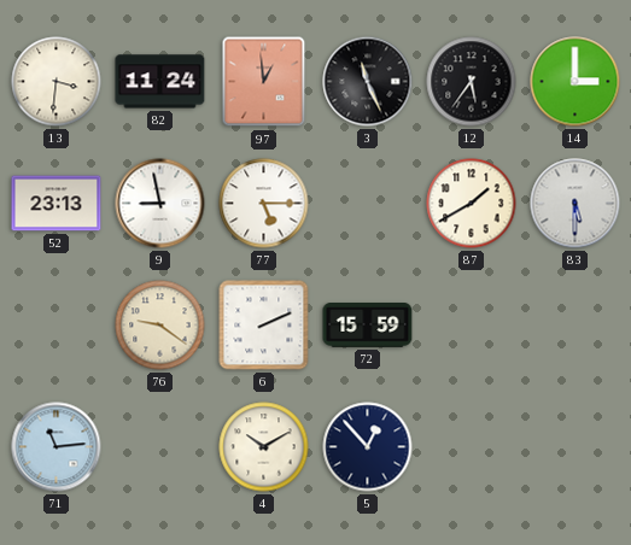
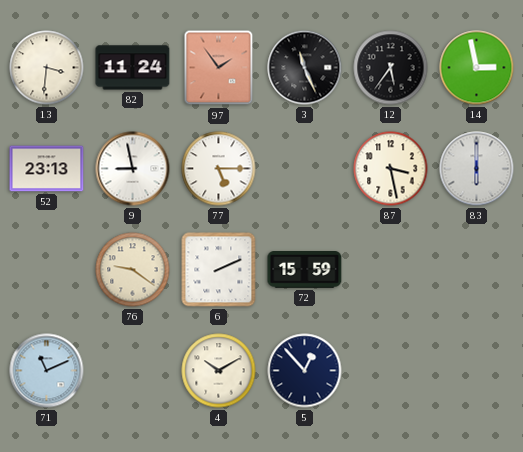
97: 12:59 -> 1:54
14: 3:00 -> 2:58
87: 1:40 -> 3:28
83: 5:30 -> 6:00
71: 11:14 -> 11:11
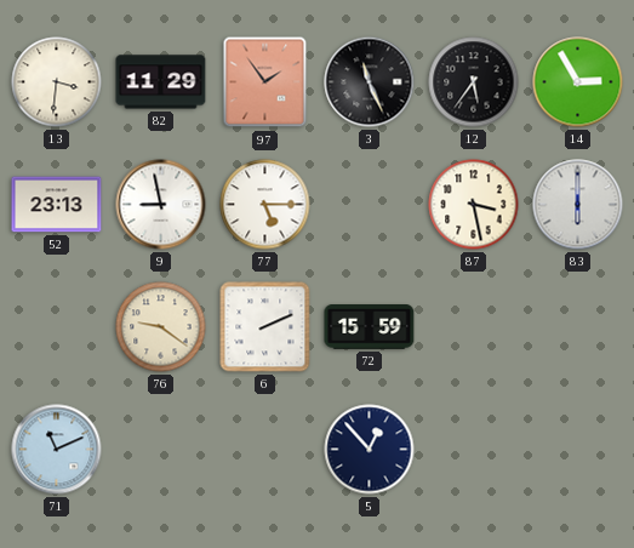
82: 11:24 -> 11:29
14: 2:58 -> 2:55
4: 10:10 -> none
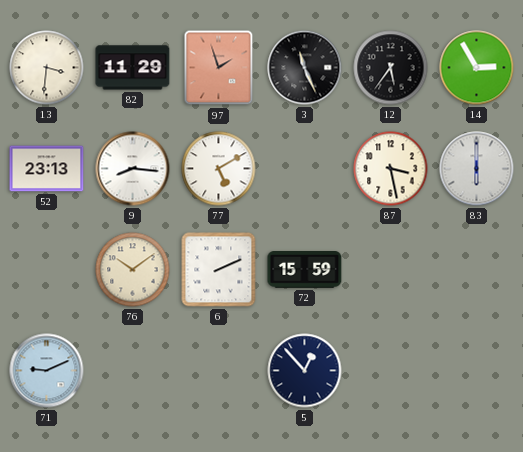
97: 1:54 -> 1:57
9: 8:58 -> 8:16
77: 5:15 -> 5:10
76: 9:21 -> 10:09
71: 11:11 -> 9:11
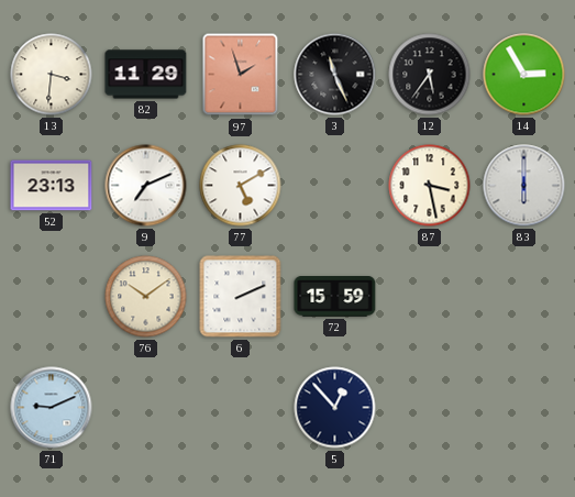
9: 8:16 -> 7:11
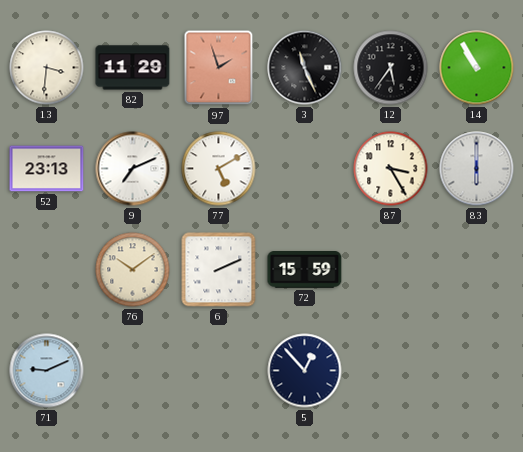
14: 2:55 -> 10:55
87: 3:28 -> 3:25
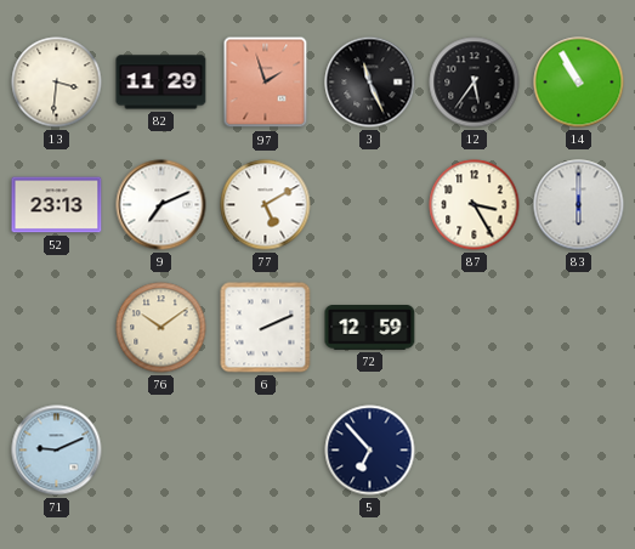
72: 15:59 -> 12:59
5: 12:53 -> 6:53
